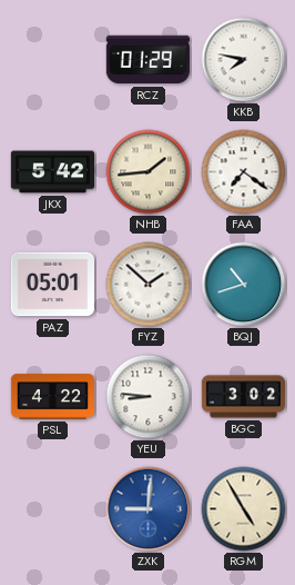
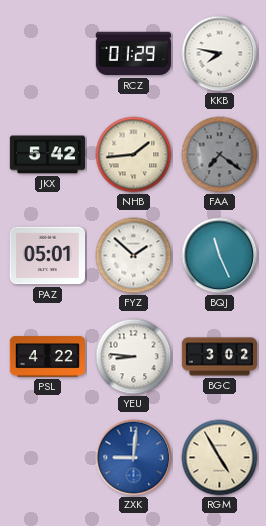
FAA dial: white -> grey
BQJ: 10:42 -> 11:26
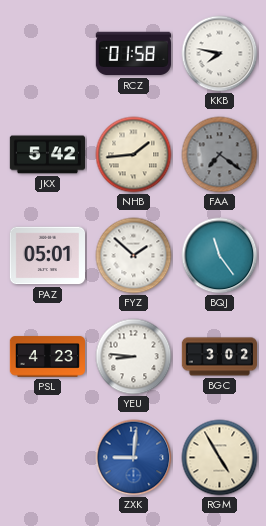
RCZ: 01:29 -> 01:58
BQJ: 11:26 -> 11:24
PSL: 4:22 -> 4:23
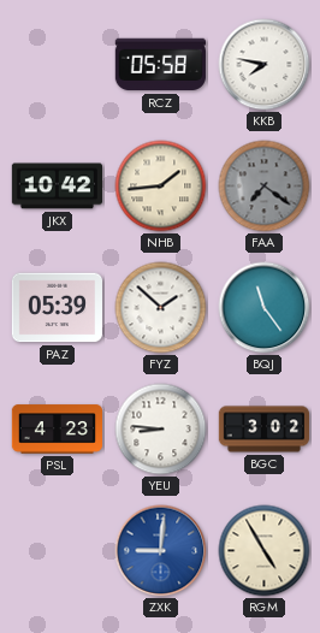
RCZ: 01:58 -> 05:58
JKX: 5:42 -> 10:42
PAZ: 05:01 -> 05:39
